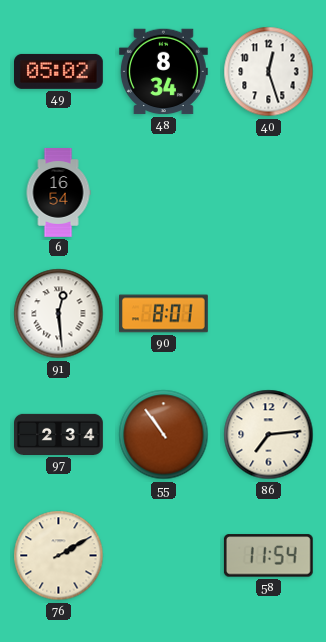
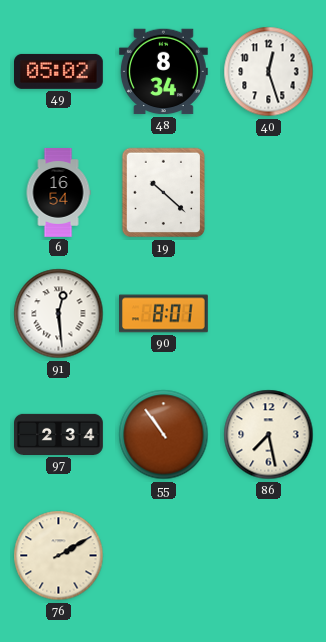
19: none -> 10:22
86: 7:14 -> 7:28
58: 11:54 -> none
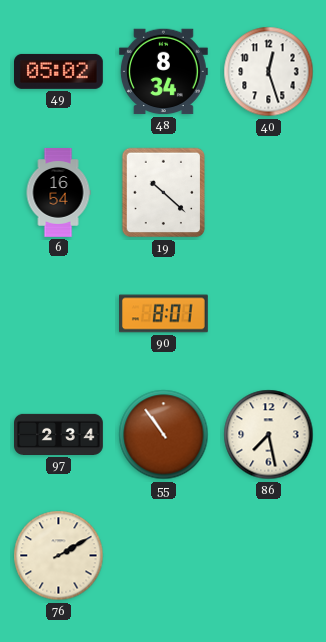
91: 12:29 -> none
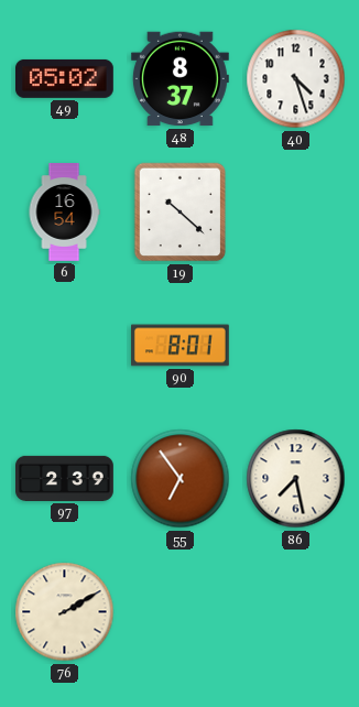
48: 8:34 -> 8:37
40: 12:27 -> 4:27
97: 2:34 -> 2:39
55: 10:54 -> 6:54
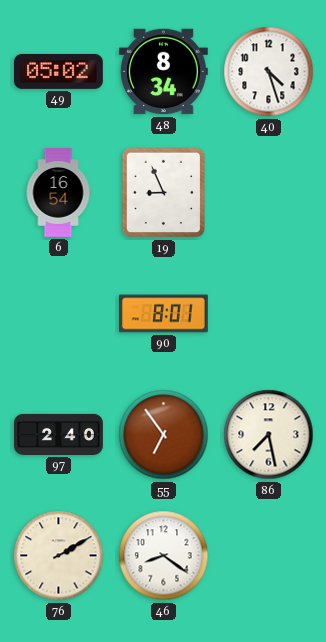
48: 8:37 -> 8:34
19: 10:22 -> 8:56
97: 2:39 -> 2:40
46: none -> 8:21
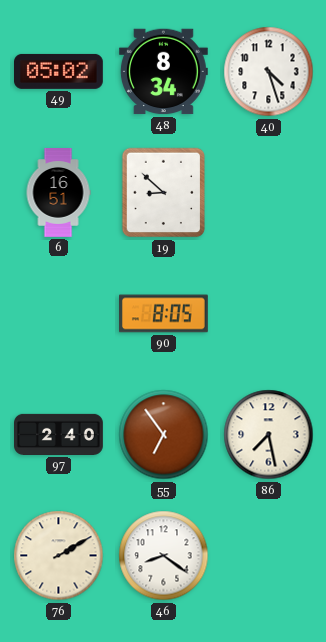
6: 16:54 -> 16:51
19: 8:56 -> 8:52
90: 8:01 -> 8:05
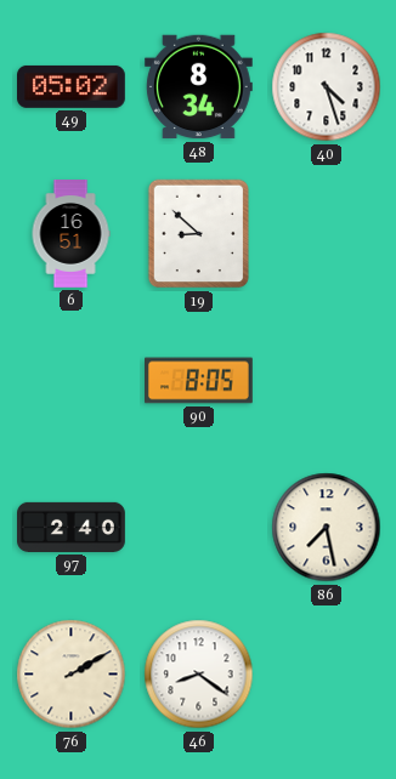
55: 6:54 -> none
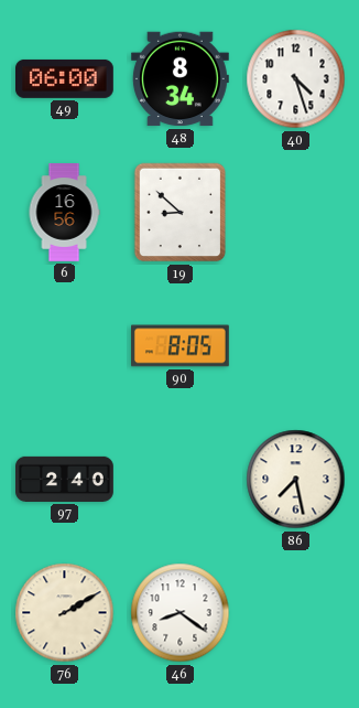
49: 05:02 -> 06:00
6: 16:51 -> 16:56
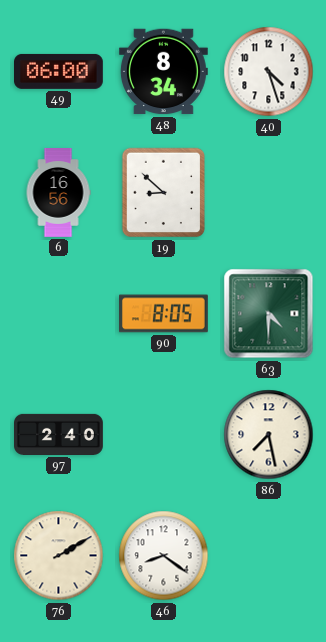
63: none -> 4:30
